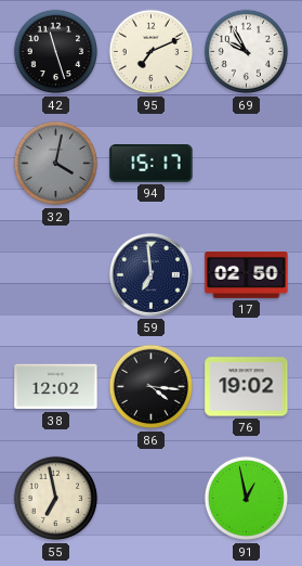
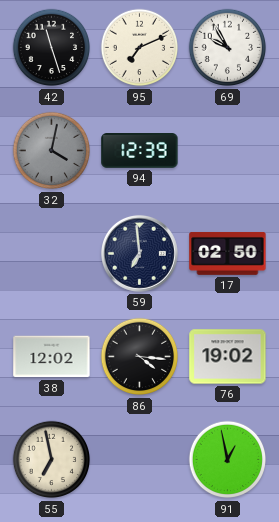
94: 15:17 -> 12:39
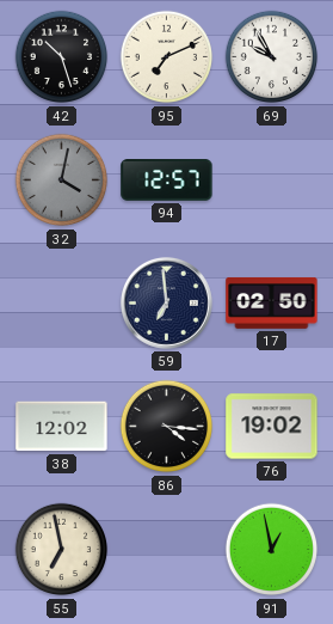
42: 11:27 -> 10:27
94: 12:39 -> 12:57
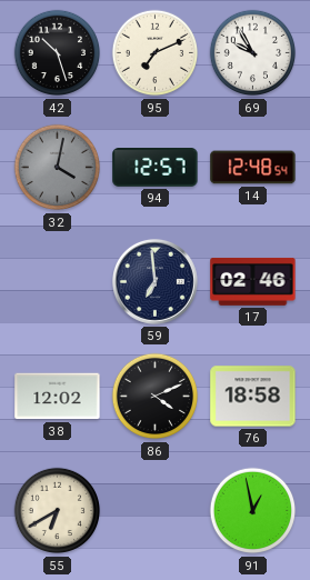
14: none -> 12:48
17: 02:50 -> 02:46
86: 4:16 -> 4:11
76: 19:02 -> 18:58
55: 6:58 -> 6:40
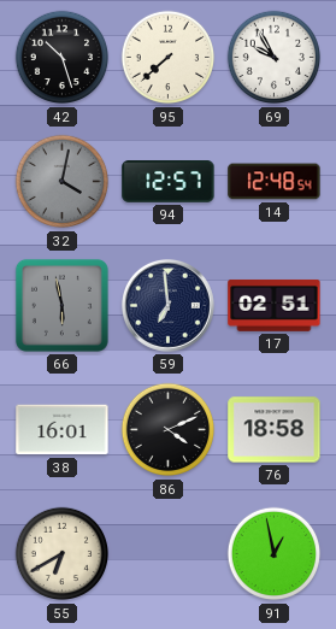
95: 7:11 -> 7:38
66: none -> 5:58
17: 02:46 -> 02:51
38: 12:02 -> 16:01
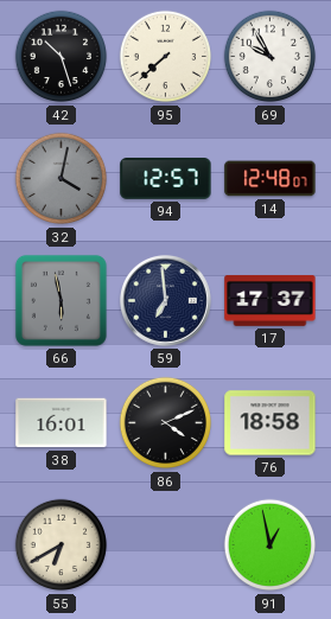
14: 12:48:54 -> 12:48:07
17: 02:51 -> 17:37
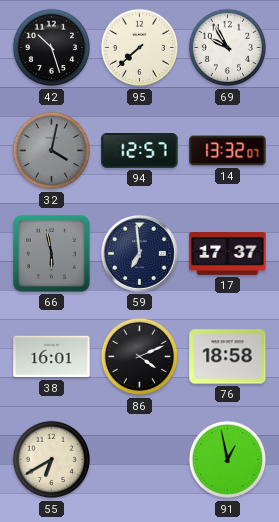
14: 12:48 -> 13:32
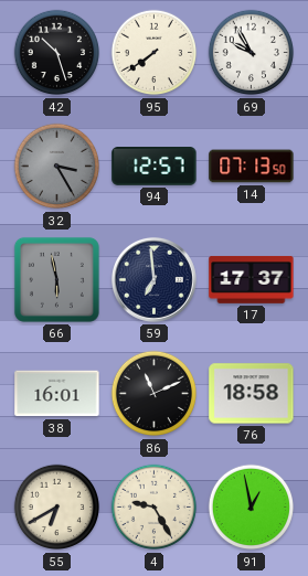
95: 7:38 -> 7:39
32: 4:02 -> 3:25
14: 13:32 -> 07:13
86: 4:11 -> 11:11
4: none -> 9:25
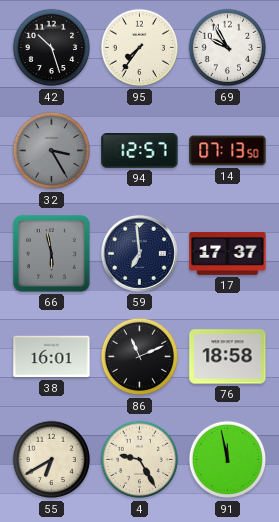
95: 7:39 -> 7:36
91: 12:58 -> 11:58
